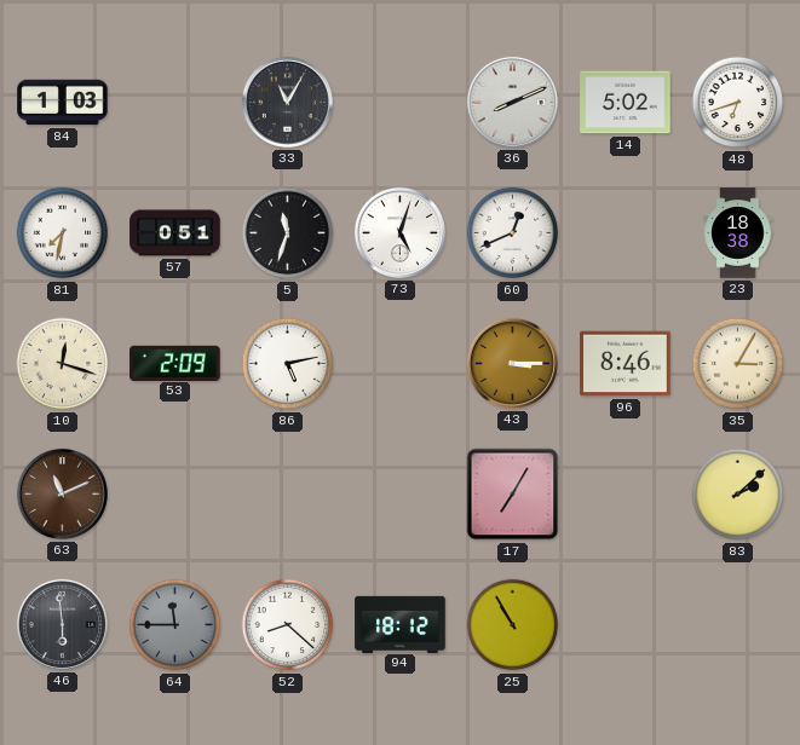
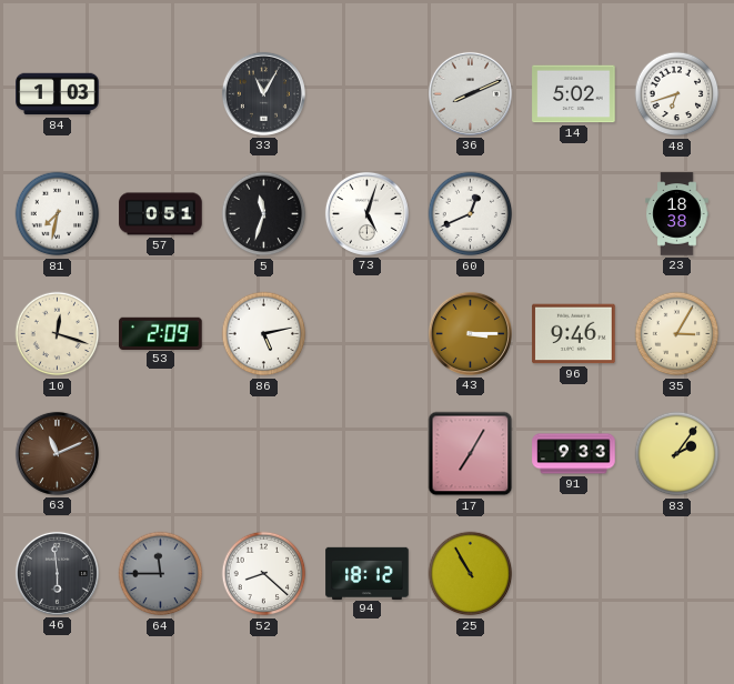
96: 8:46 -> 9:46
91: none -> 9:33
83: 2:08 -> 2:06
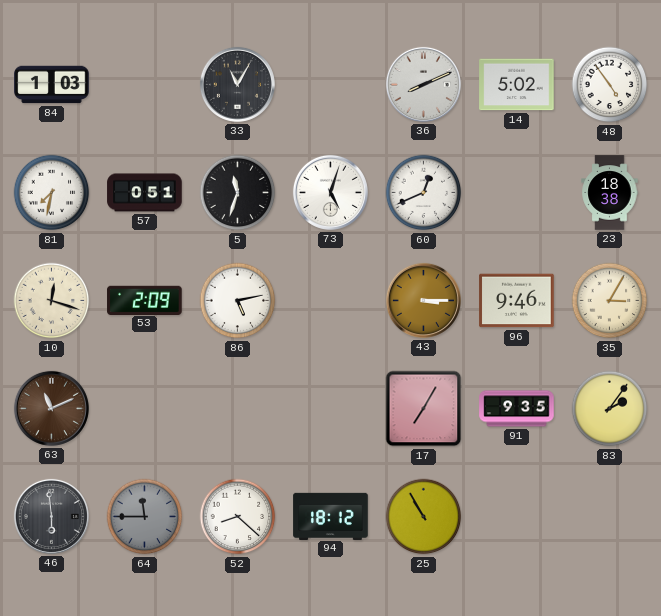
48: 6:42 -> 4:54
91: 9:33 -> 9:35
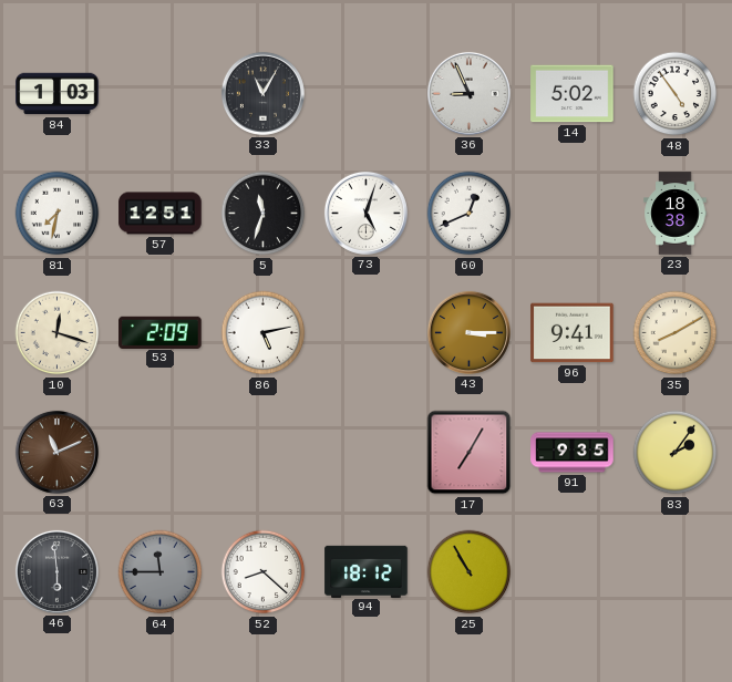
36: 8:11 -> 8:56
57: 0:51 -> 12:51
96: 9:46 -> 9:41
35: 3:05 -> 8:10
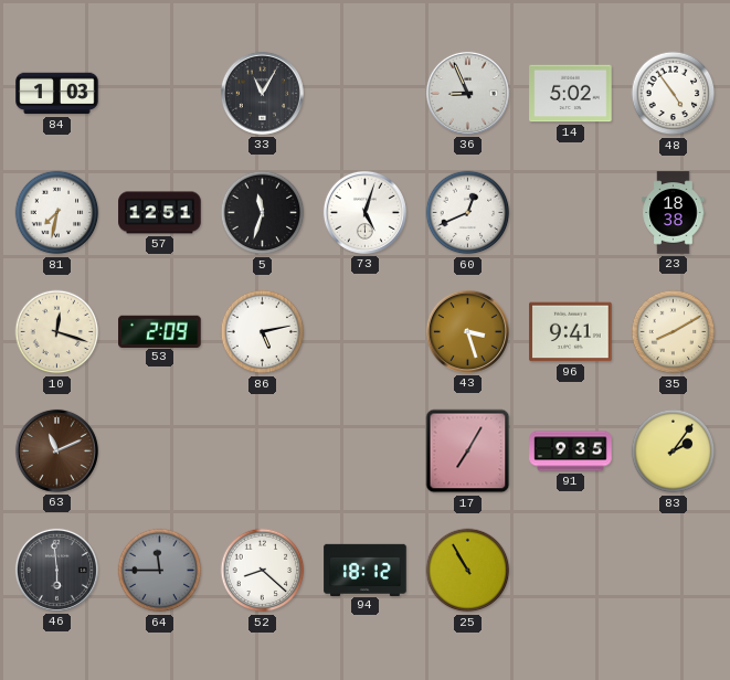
43: 3:15 -> 3:27
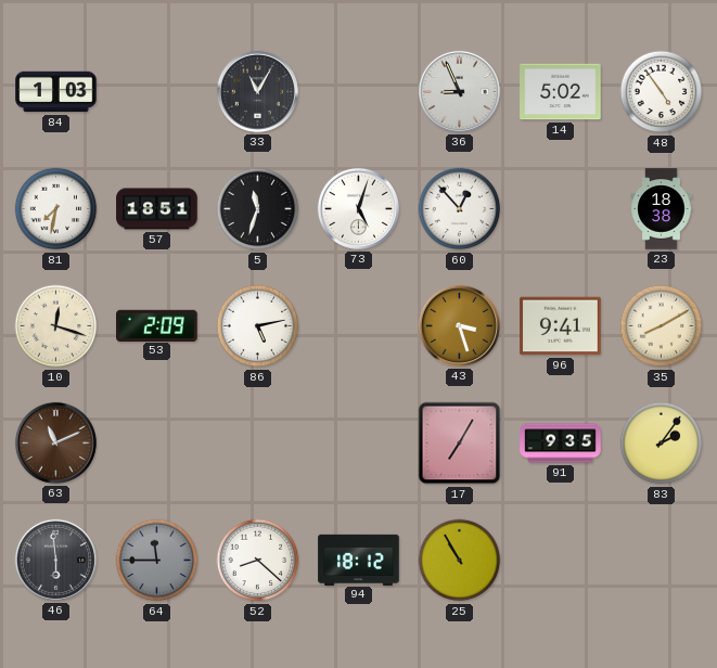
57: 12:51 -> 18:51
60: 12:41 -> 12:53
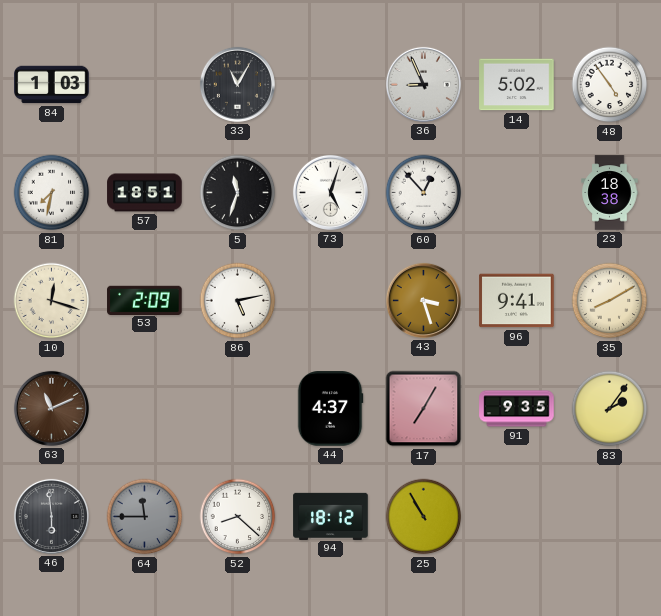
44: none -> 4:37
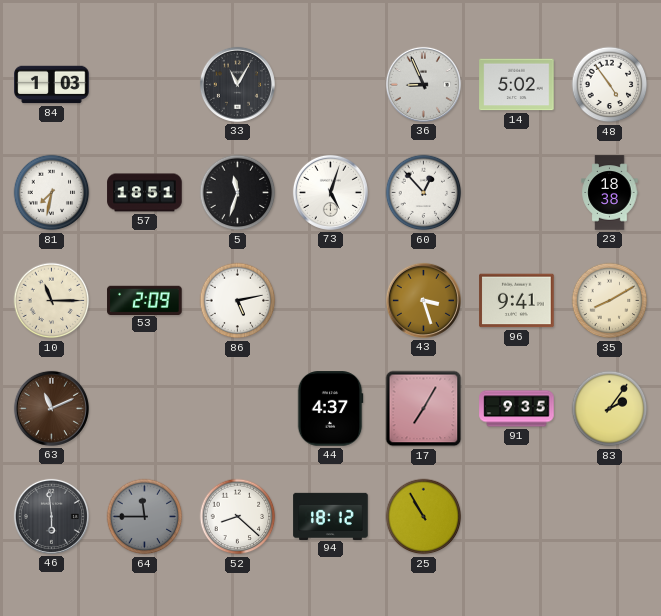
10: 12:18 -> 11:15
